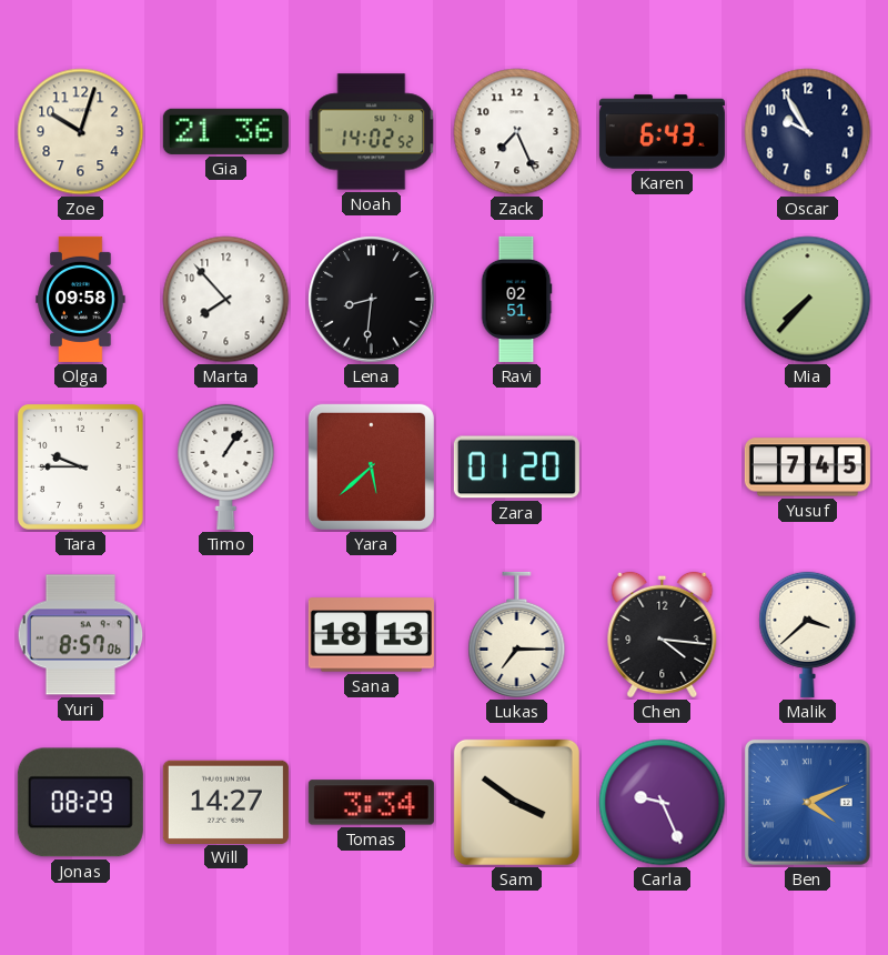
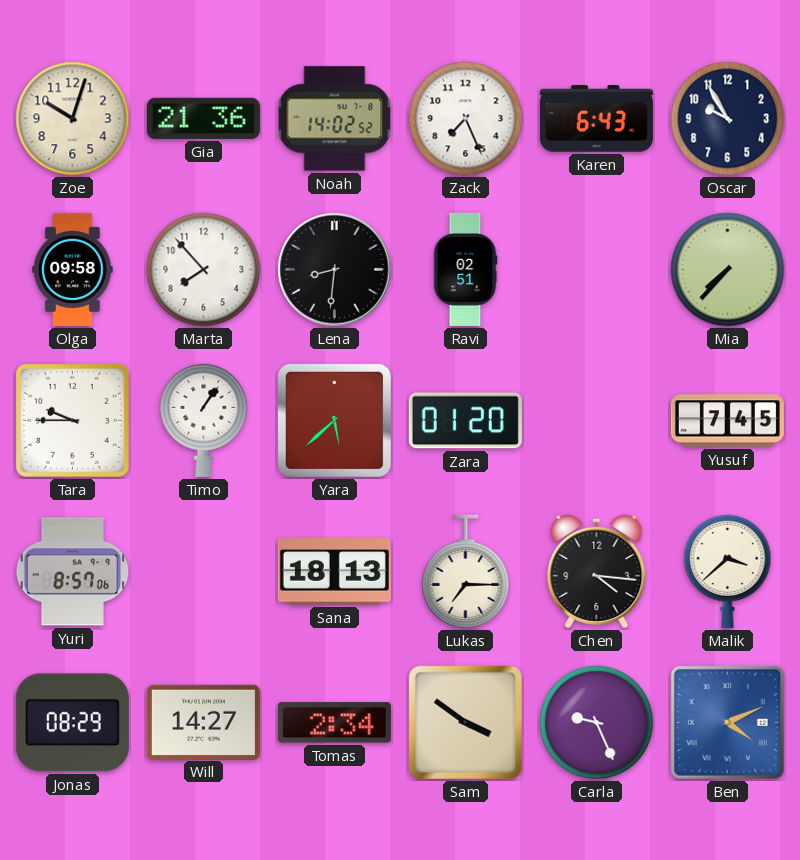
Tomas: 3:34 -> 2:34
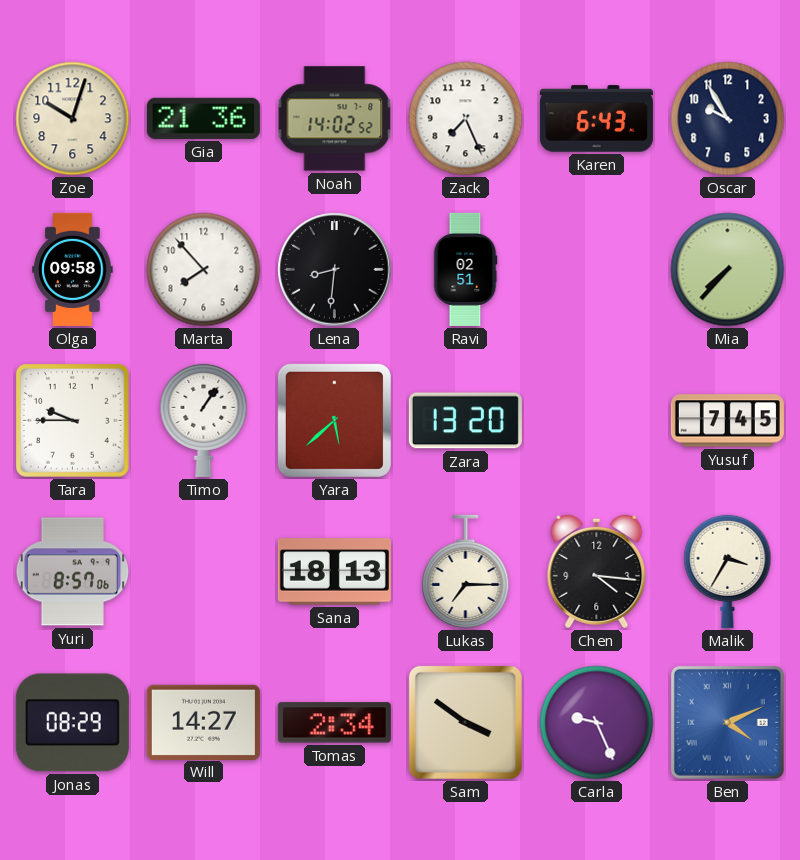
Zara: 01:20 -> 13:20
Malik: 3:38 -> 3:35
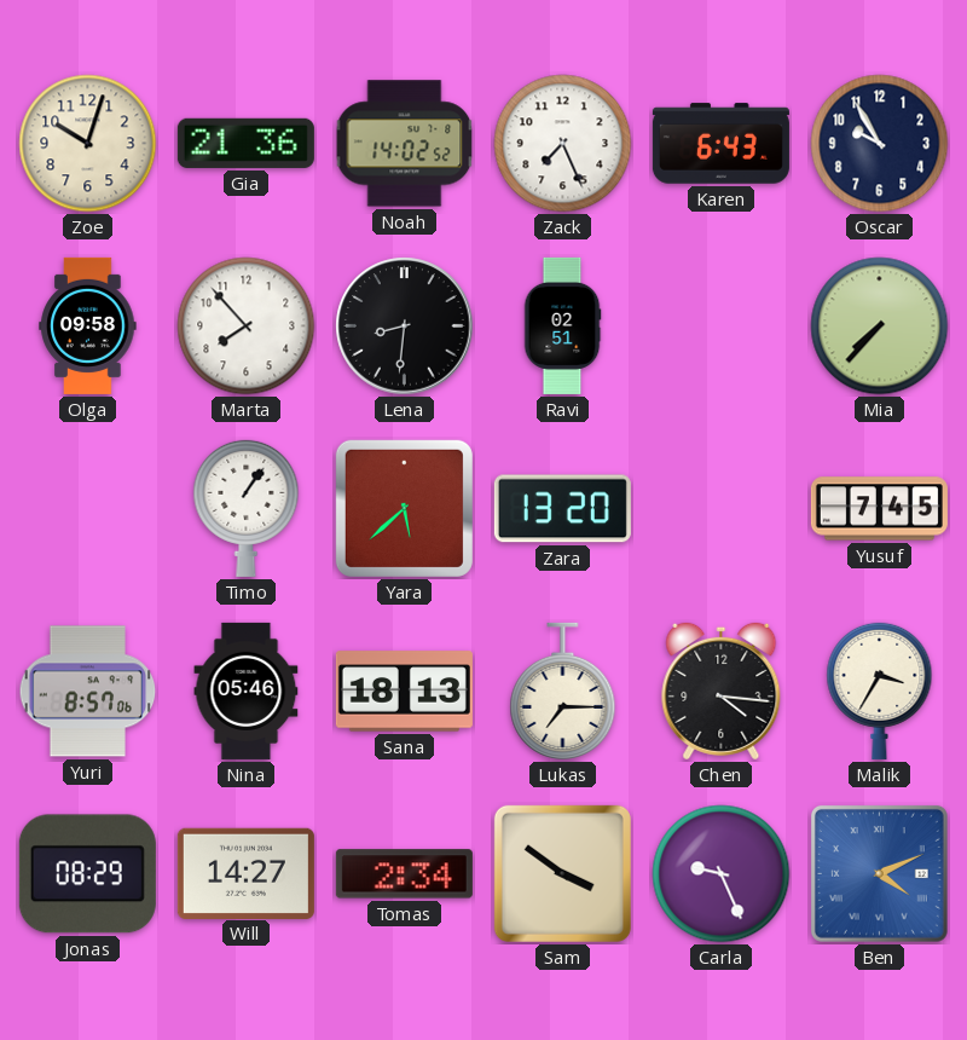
Tara: 9:45 -> none
Nina: none -> 05:46
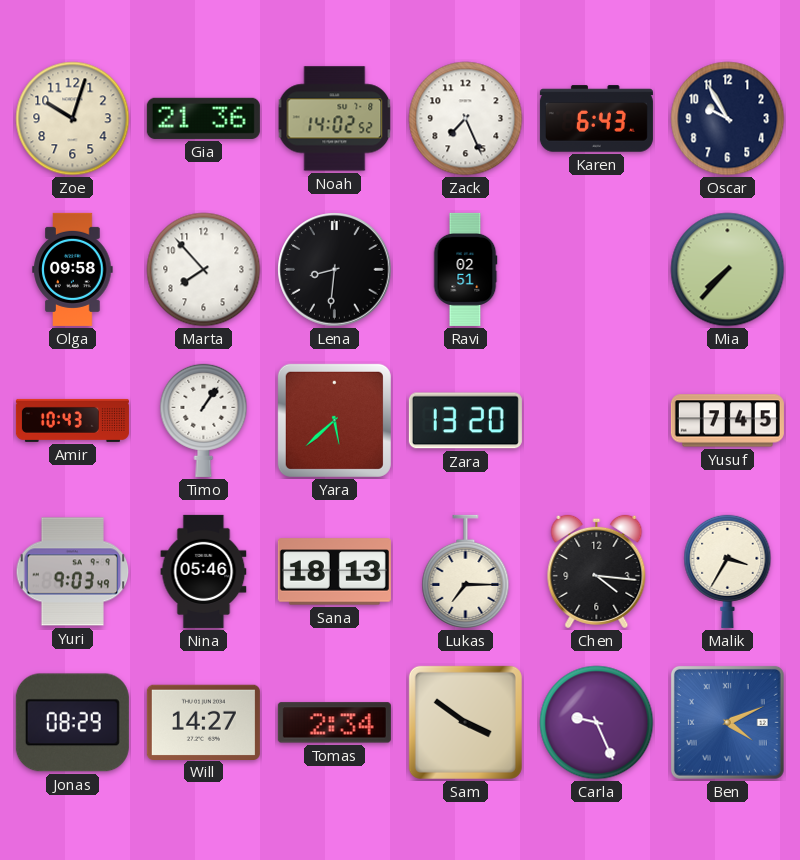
Amir: none -> 10:43
Yuri: 8:57 -> 9:03
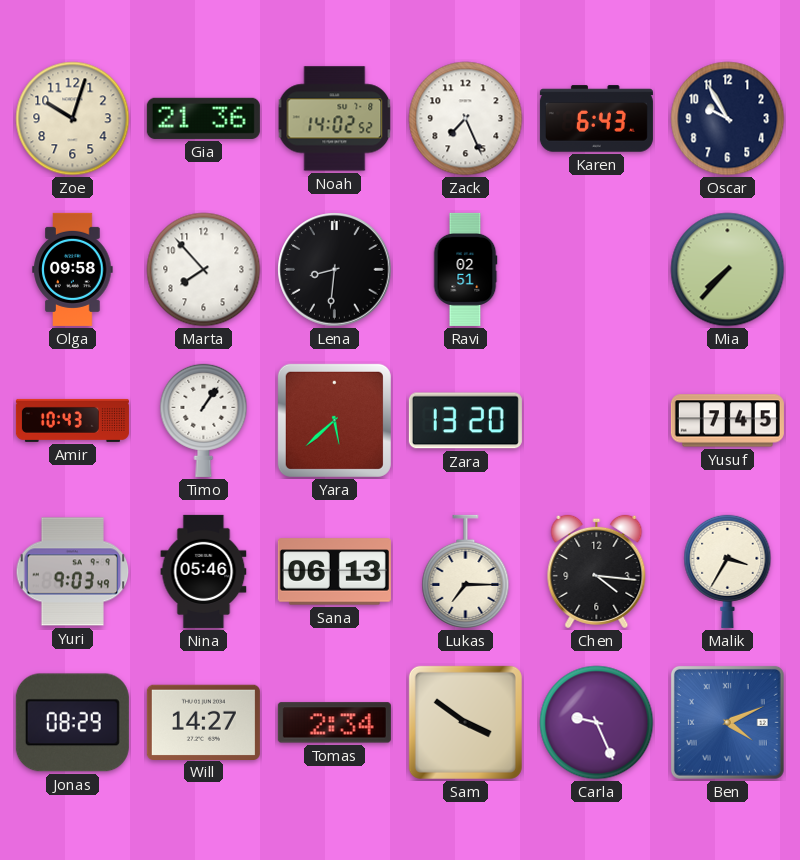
Sana: 18:13 -> 06:13
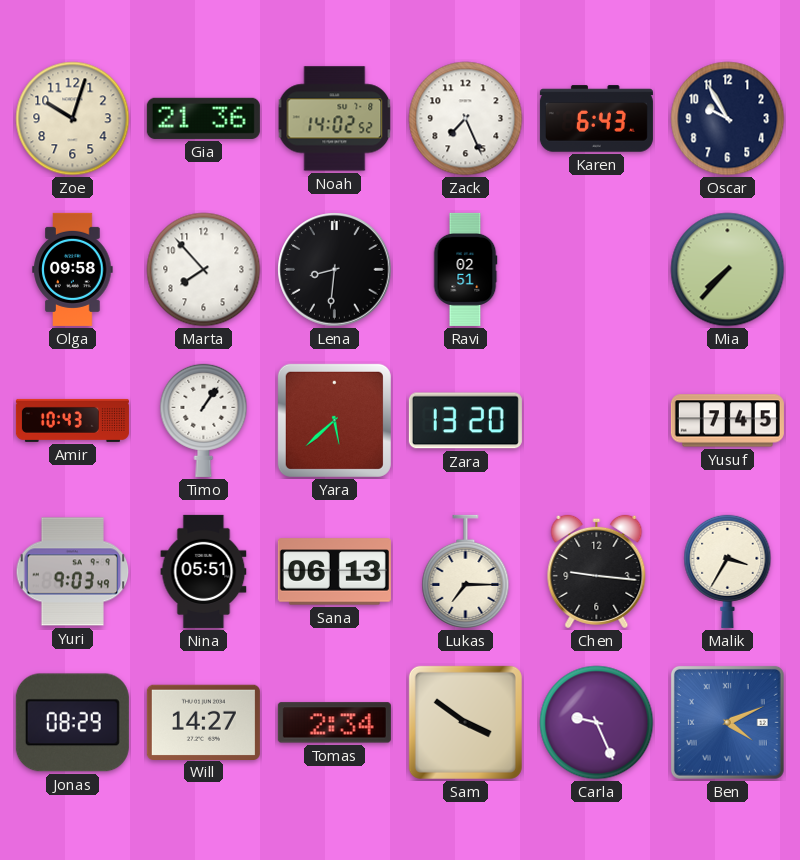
Nina: 05:46 -> 05:51
Chen: 4:16 -> 9:16
